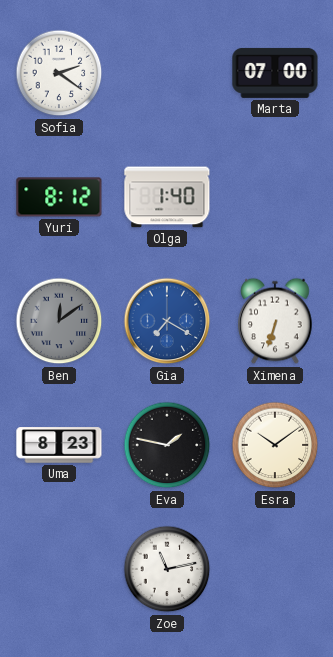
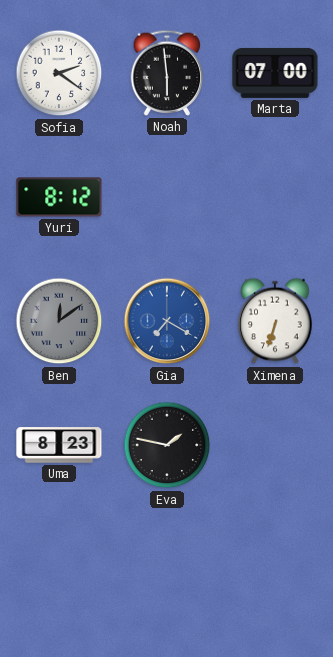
Noah: none -> 5:59
Olga: 1:40 -> none
Esra: 10:09 -> none
Zoe: 11:13 -> none
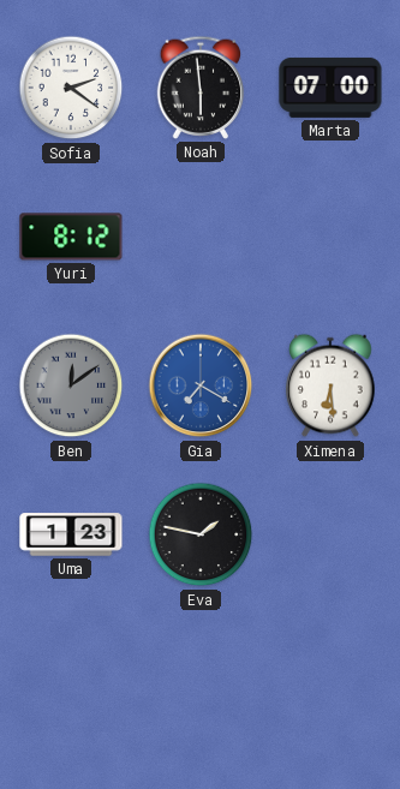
Ximena: 6:33 -> 6:29
Uma: 8:23 -> 1:23
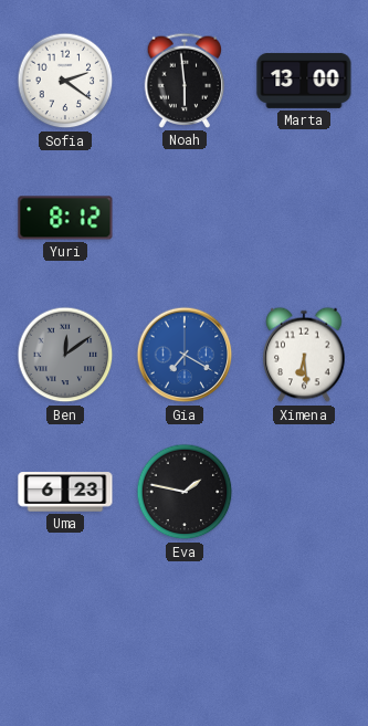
Marta: 07:00 -> 13:00
Uma: 1:23 -> 6:23
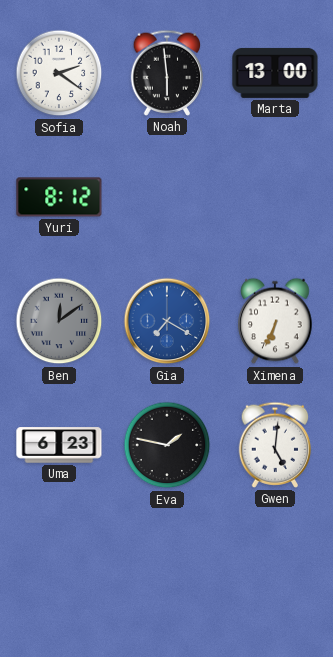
Ximena: 6:29 -> 6:34
Gwen: none -> 5:01
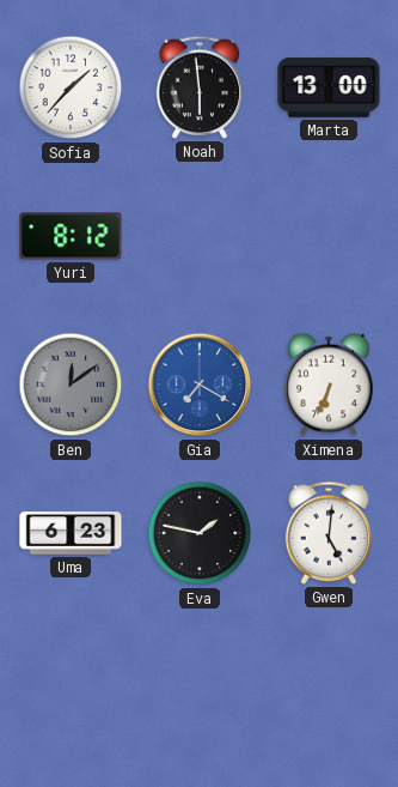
Sofia: 2:21 -> 1:37
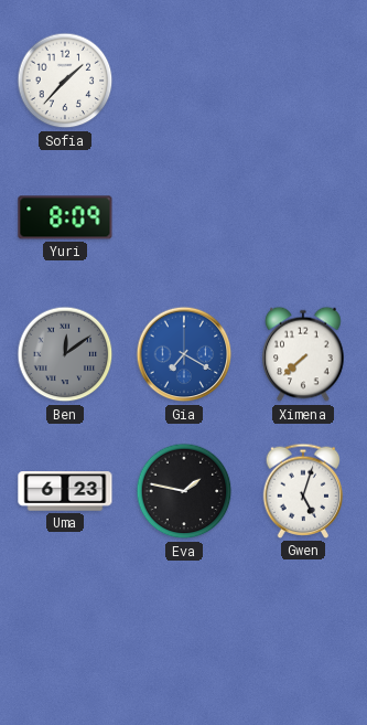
Noah: 5:59 -> none
Marta: 13:00 -> none
Yuri: 8:12 -> 8:09
Ximena: 6:34 -> 7:38
Gwen: 5:01 -> 5:03
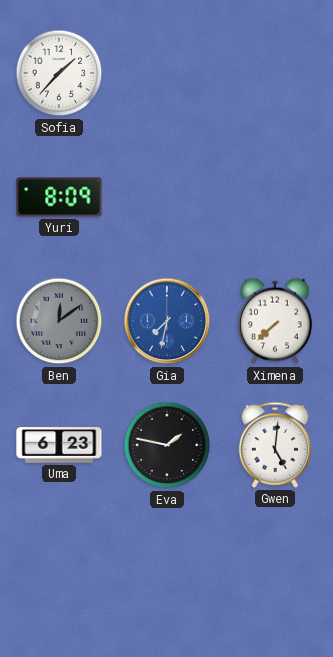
Gia: 7:20 -> 7:32
Gwen: 5:03 -> 5:01
